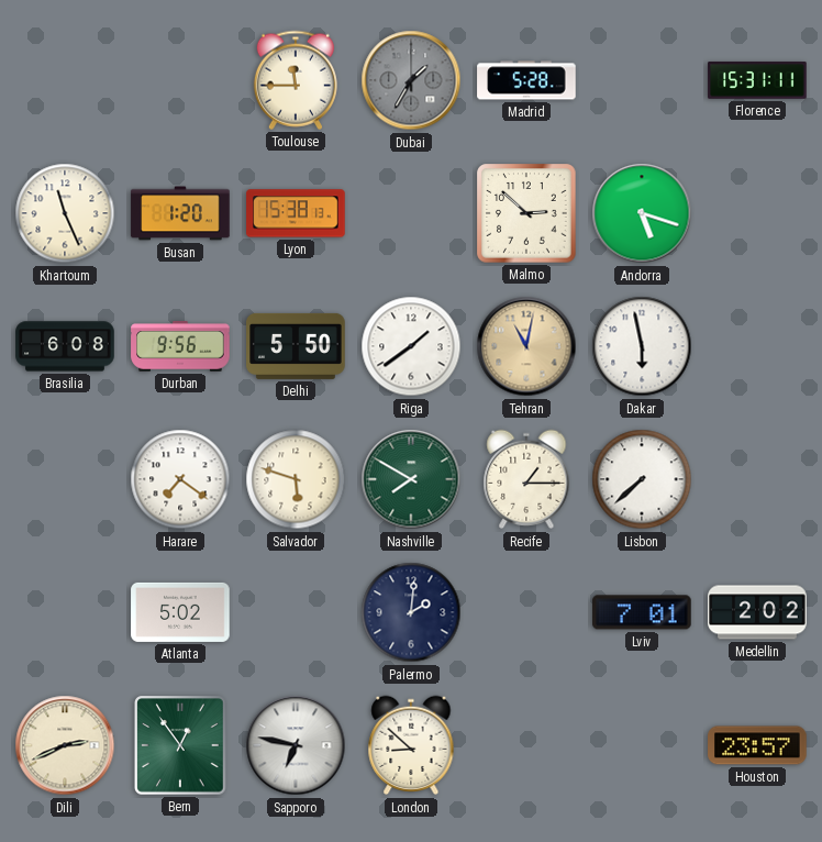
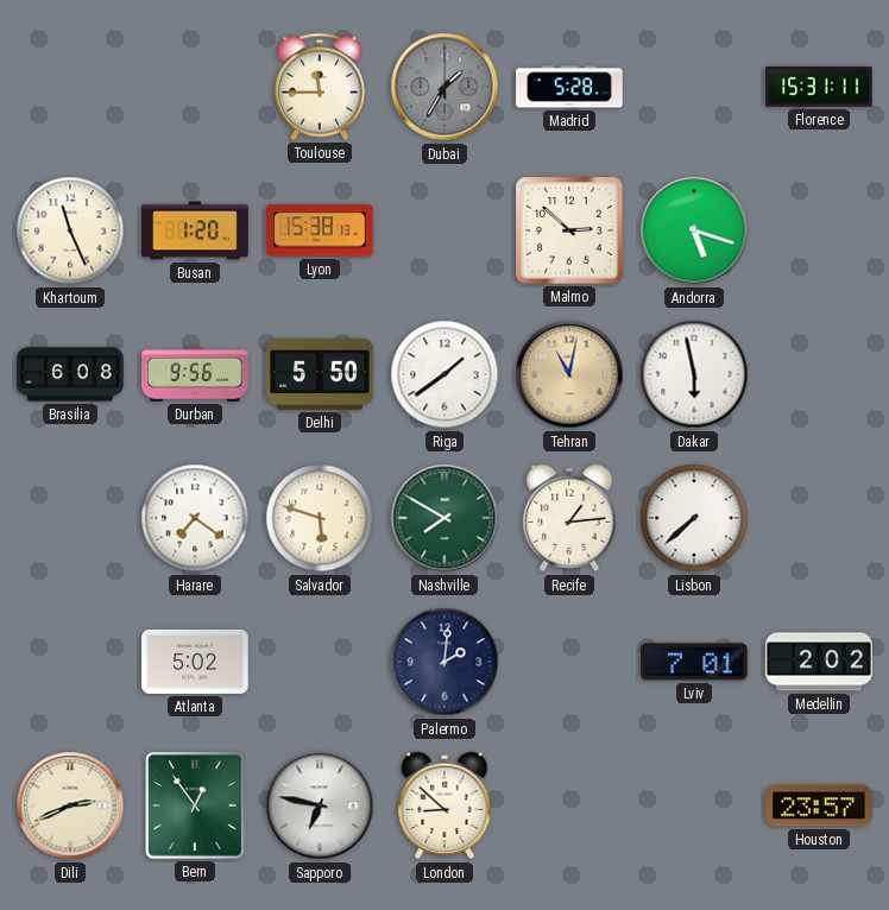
Recife: 1:15 -> 1:14
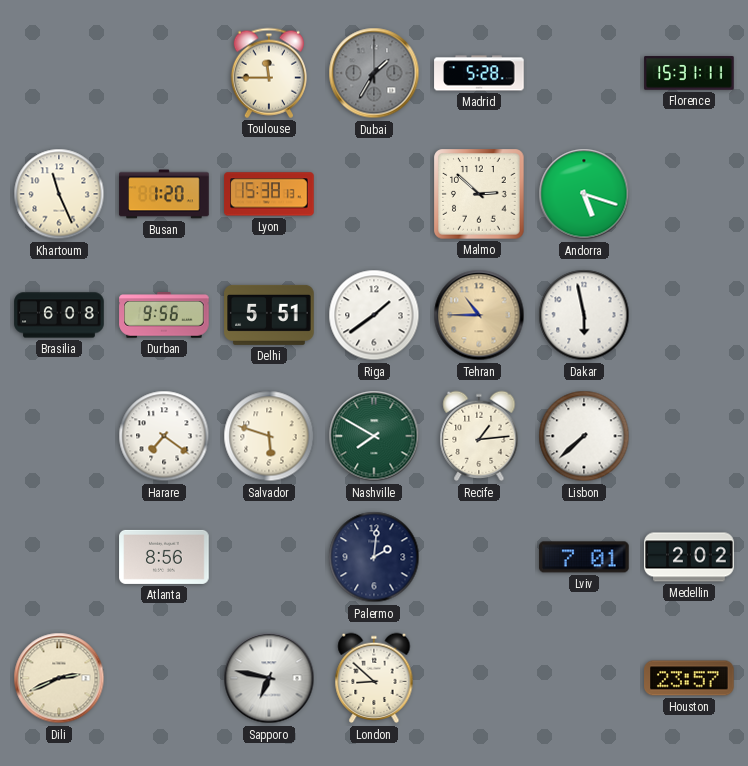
Delhi: 5:50 -> 5:51
Tehran: 11:02 -> 10:45
Atlanta: 5:02 -> 8:56
Bern: 12:54 -> none
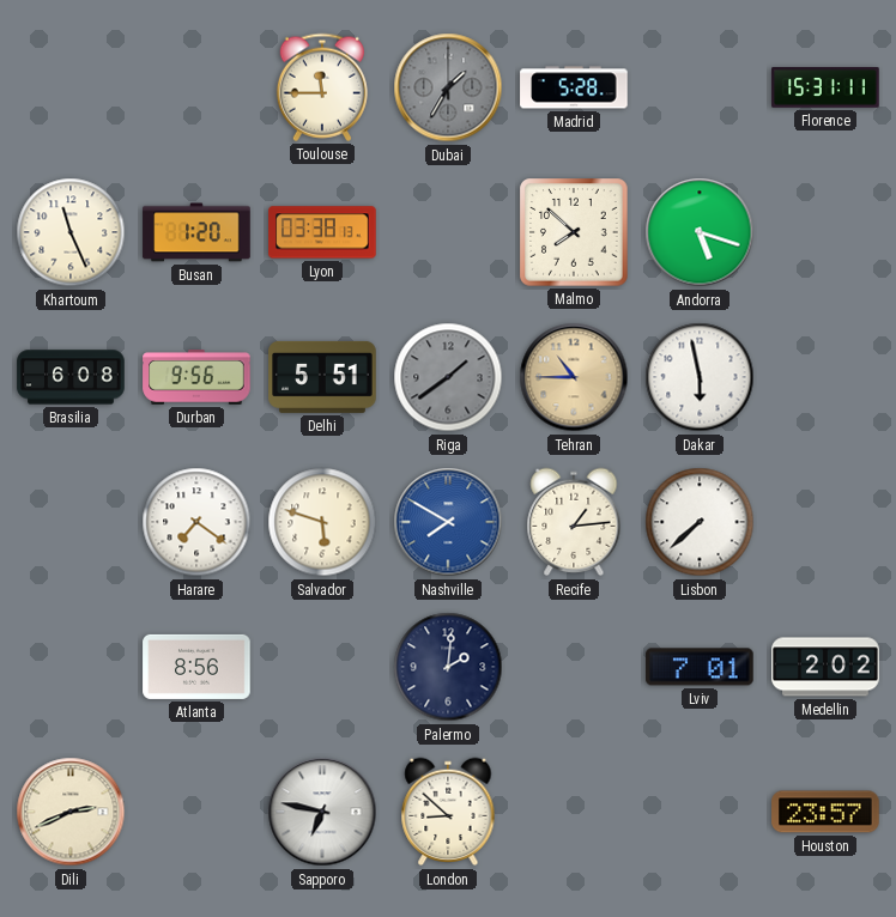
Lyon: 15:38 -> 03:38
Malmo: 2:52 -> 7:52
Riga dial: white -> grey
Nashville dial: green -> blue
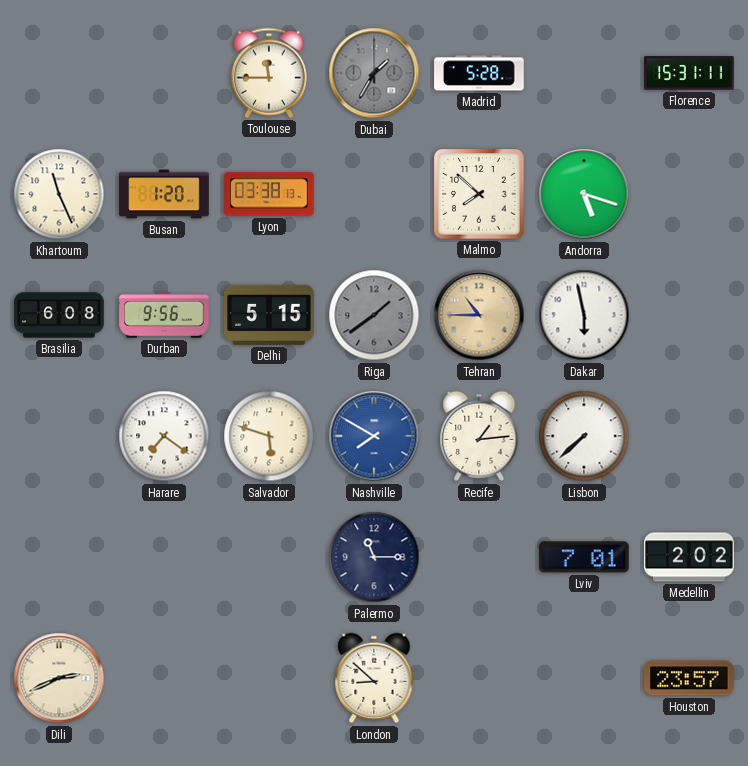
Delhi: 5:51 -> 5:15
Atlanta: 8:56 -> none
Palermo: 2:01 -> 11:15
Sapporo: 6:47 -> none
